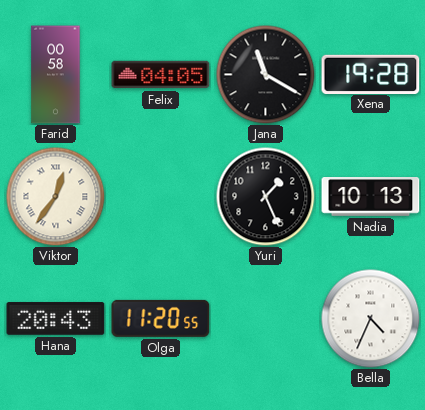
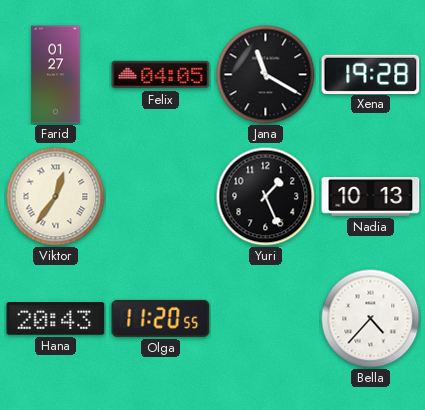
Farid: 00:58 -> 01:27
Bella: 4:34 -> 4:37
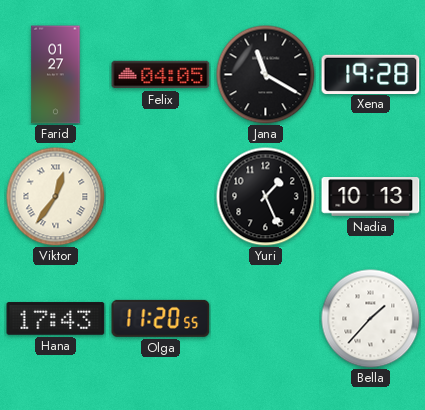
Hana: 20:43 -> 17:43
Bella: 4:37 -> 1:37
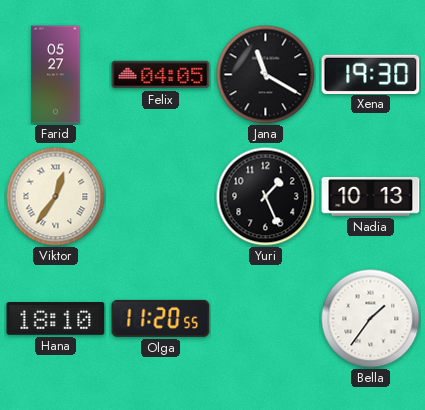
Farid: 01:27 -> 05:27
Xena: 19:28 -> 19:30
Hana: 17:43 -> 18:10
Bella: 1:37 -> 1:36
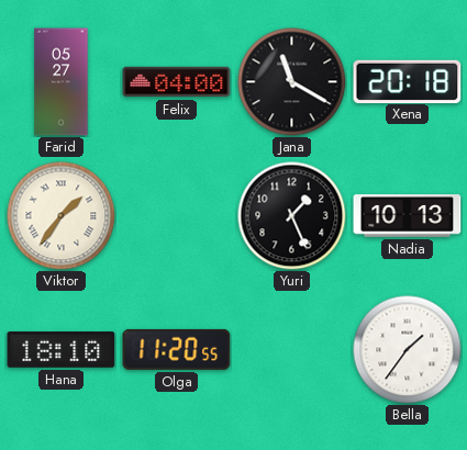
Felix: 04:05 -> 04:00
Xena: 19:30 -> 20:18
Viktor: 12:36 -> 1:36
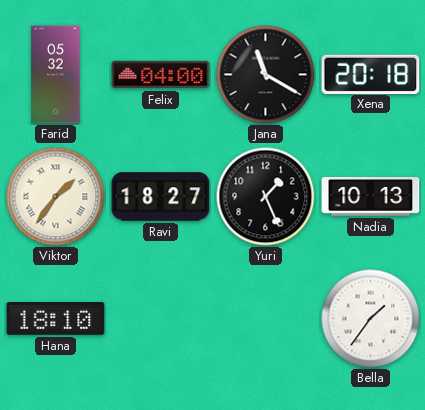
Farid: 05:27 -> 05:32
Ravi: none -> 18:27
Olga: 11:20 -> none
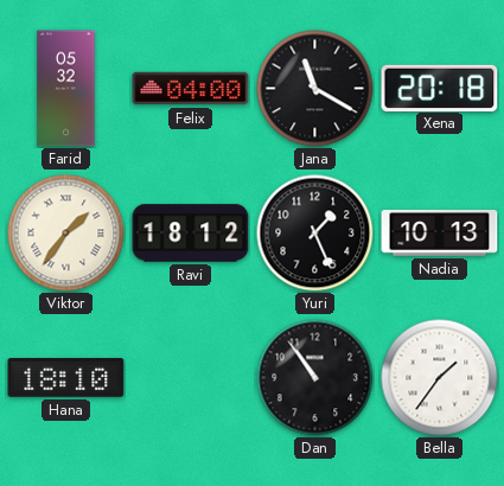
Ravi: 18:27 -> 18:12
Dan: none -> 10:54
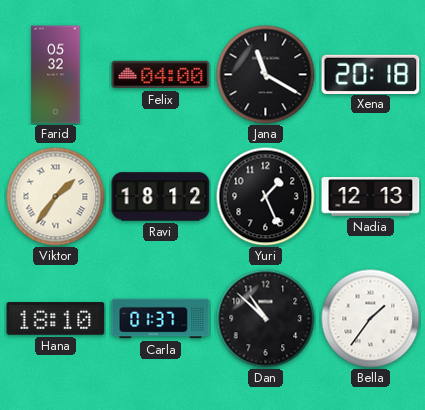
Nadia: 10:13 -> 12:13
Carla: none -> 01:37
Dan: 10:54 -> 10:52
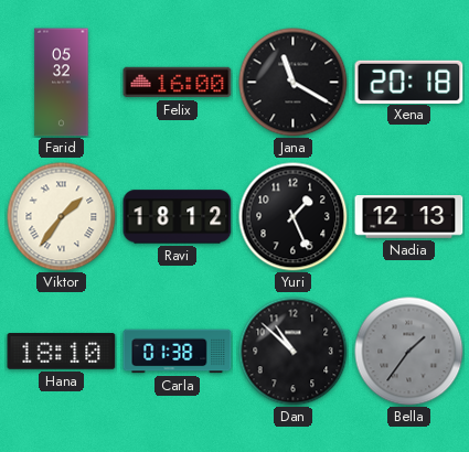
Felix: 04:00 -> 16:00
Carla: 01:37 -> 01:38
Bella dial: white -> grey
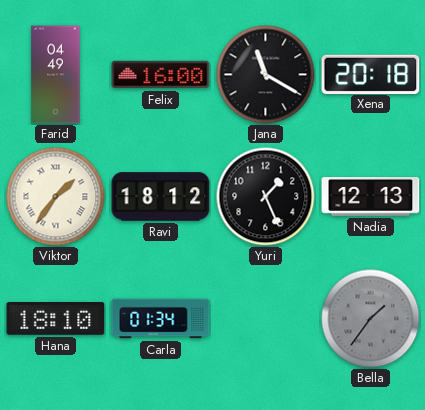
Farid: 05:32 -> 04:49
Carla: 01:38 -> 01:34
Dan: 10:52 -> none
